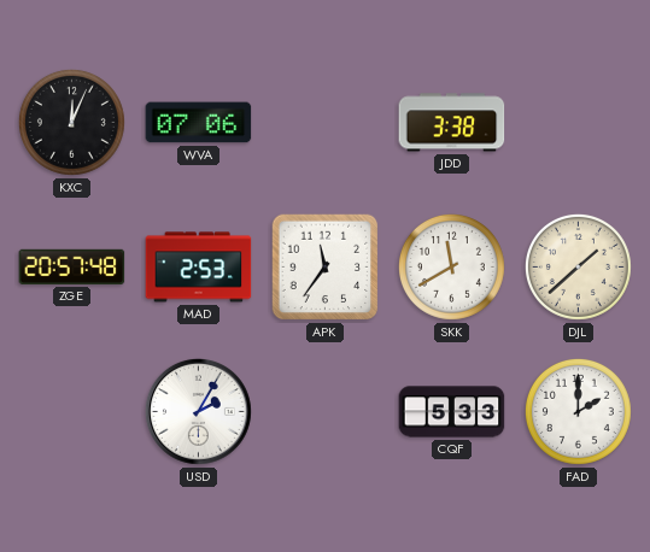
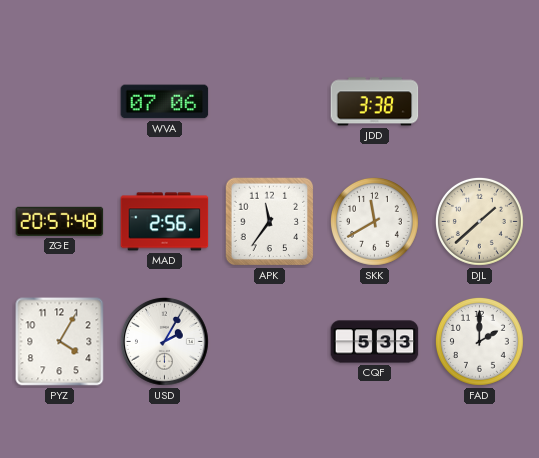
KXC: 12:04 -> none
MAD: 2:53 -> 2:56
PYZ: none -> 4:05
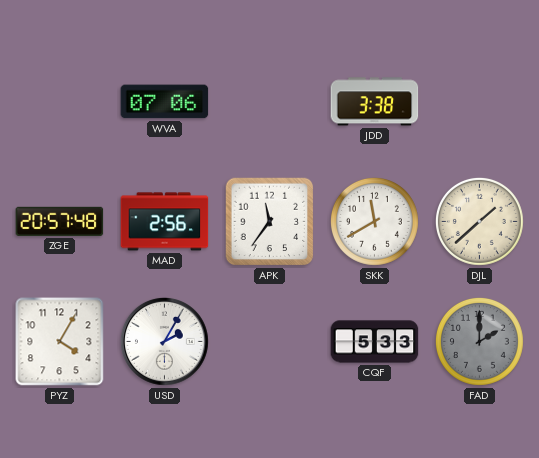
FAD dial: white -> grey
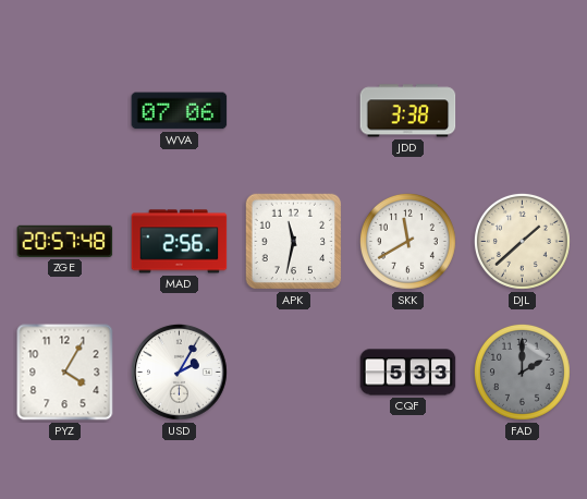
APK: 11:36 -> 11:32
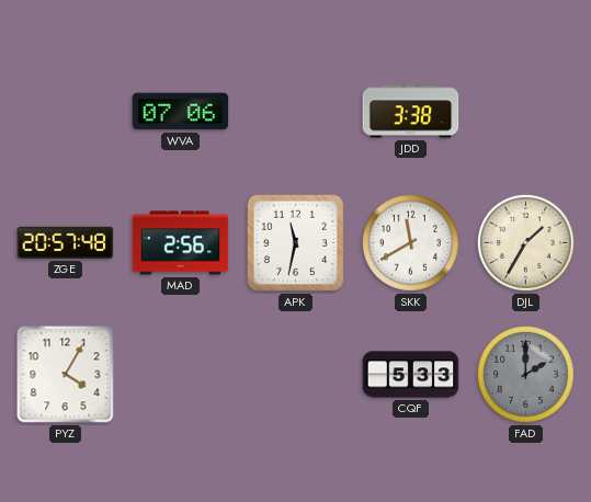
DJL: 1:38 -> 1:35
USD: 2:05 -> none
